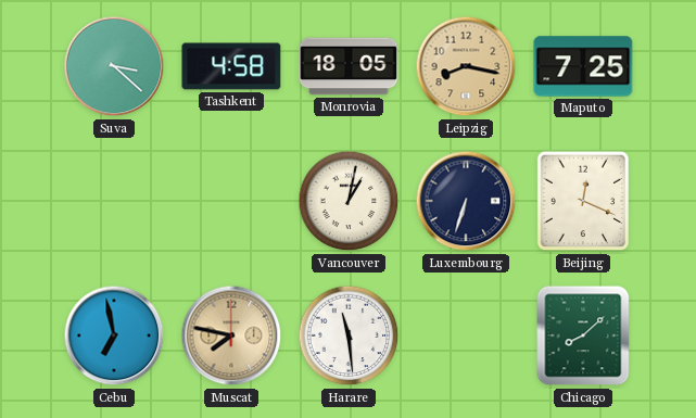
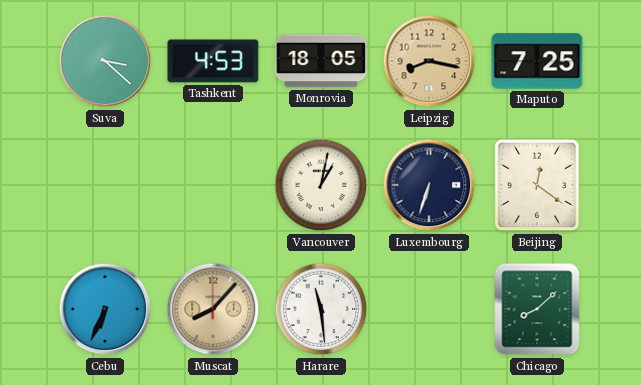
Tashkent: 4:58 -> 4:53
Beijing: 12:19 -> 12:21
Cebu: 6:58 -> 6:34
Muscat: 7:47 -> 8:07
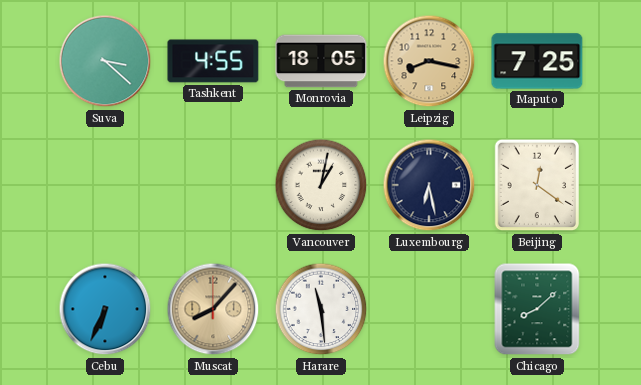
Tashkent: 4:53 -> 4:55
Luxembourg: 6:33 -> 6:28
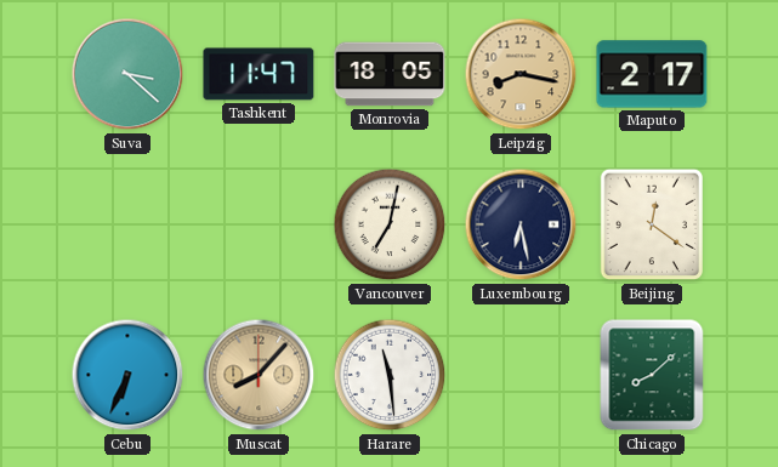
Tashkent: 4:55 -> 11:47
Maputo: 7:25 -> 2:17
Vancouver: 1:02 -> 7:02
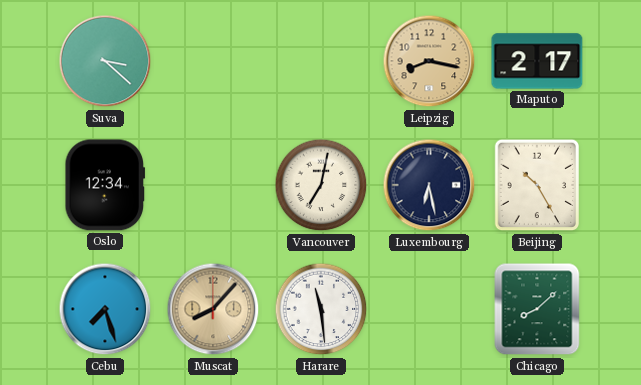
Tashkent: 11:47 -> none
Monrovia: 18:05 -> none
Oslo: none -> 12:34
Beijing: 12:21 -> 10:25
Cebu: 6:34 -> 7:27
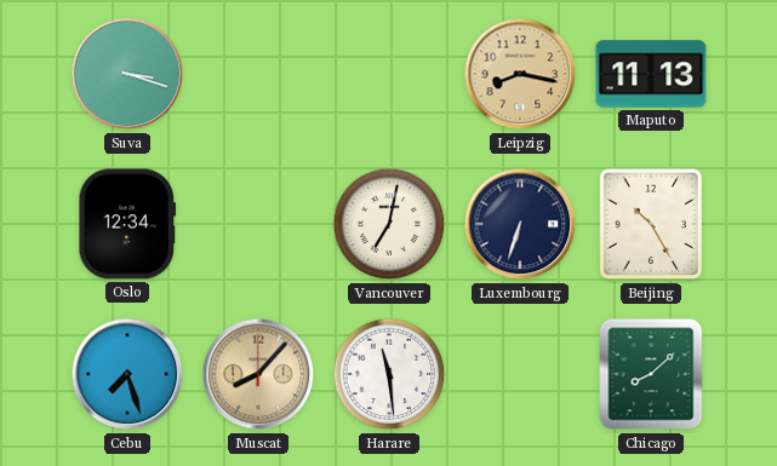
Suva: 3:22 -> 3:18
Maputo: 2:17 -> 11:13
Luxembourg: 6:28 -> 6:33
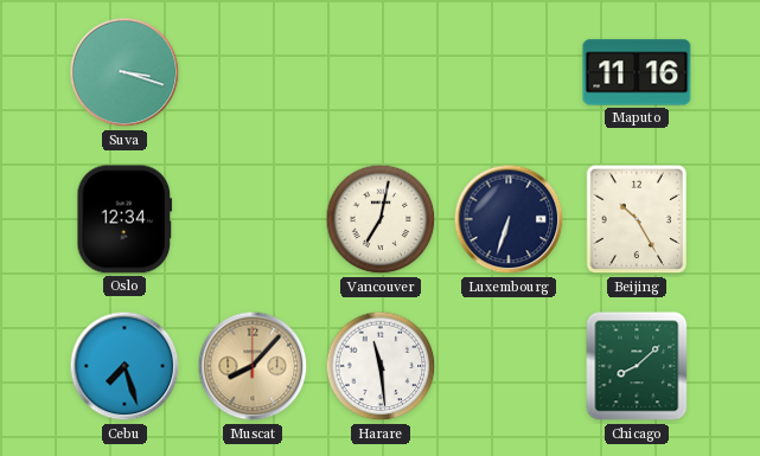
Leipzig: 8:17 -> none
Maputo: 11:13 -> 11:16
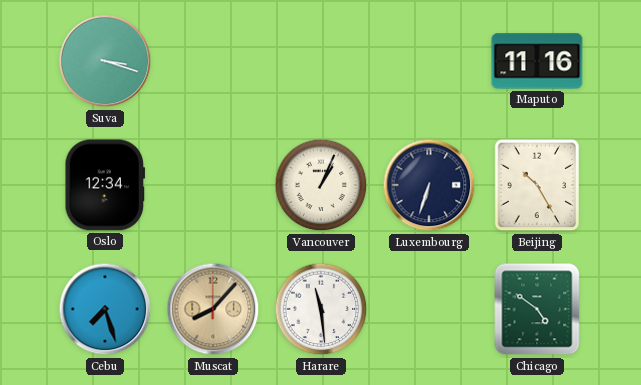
Vancouver: 7:02 -> 1:04
Chicago: 8:08 -> 4:51
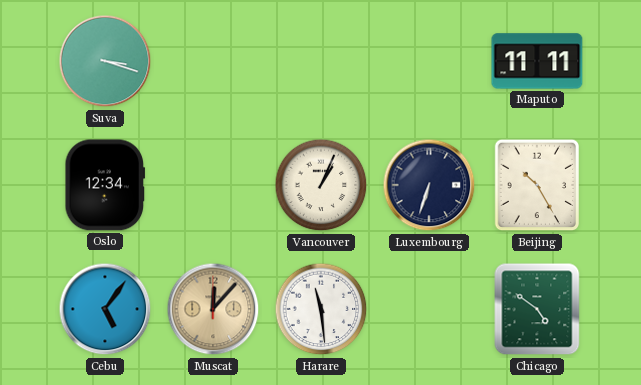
Maputo: 11:16 -> 11:11
Cebu: 7:27 -> 5:06
Muscat: 8:07 -> 12:07
